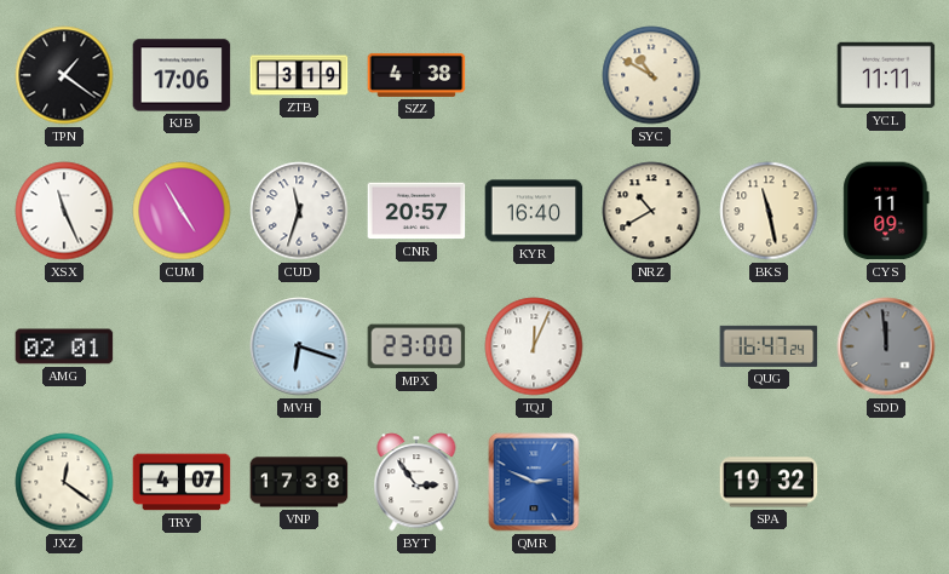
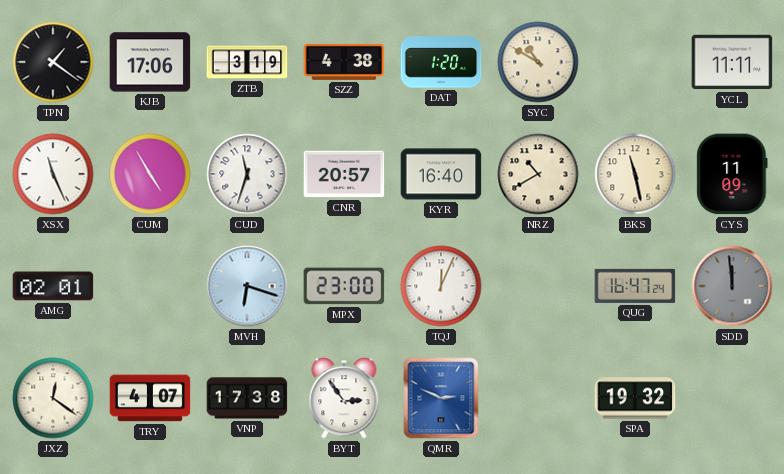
DAT: none -> 1:20
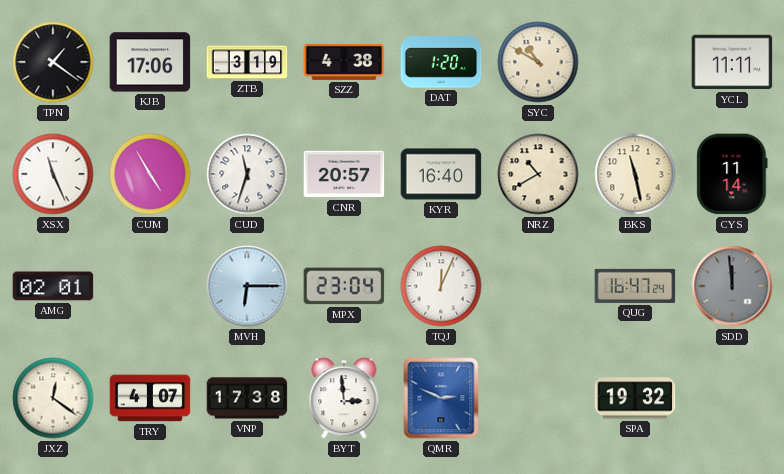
CYS: 11:09 -> 11:14
MVH: 6:18 -> 6:15
MPX: 23:00 -> 23:04
BYT: 2:54 -> 2:59
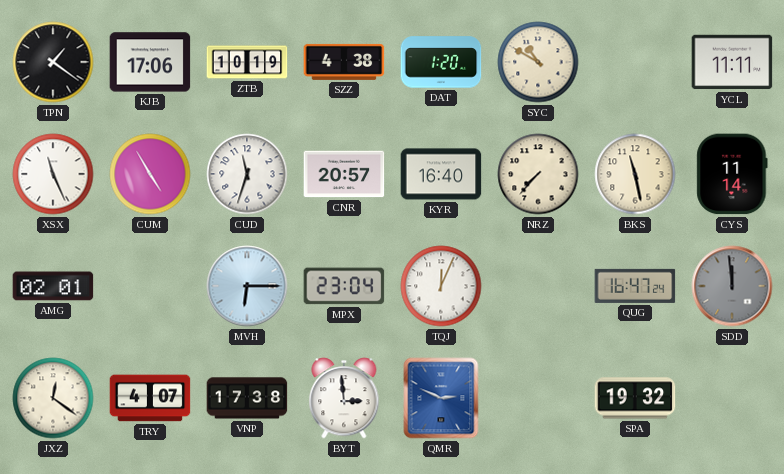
ZTB: 3:19 -> 10:19
NRZ: 10:40 -> 7:37
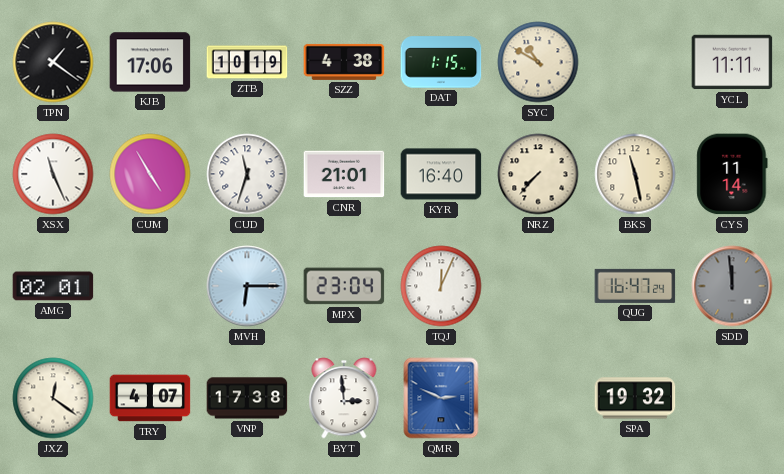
DAT: 1:20 -> 1:15
CNR: 20:57 -> 21:01
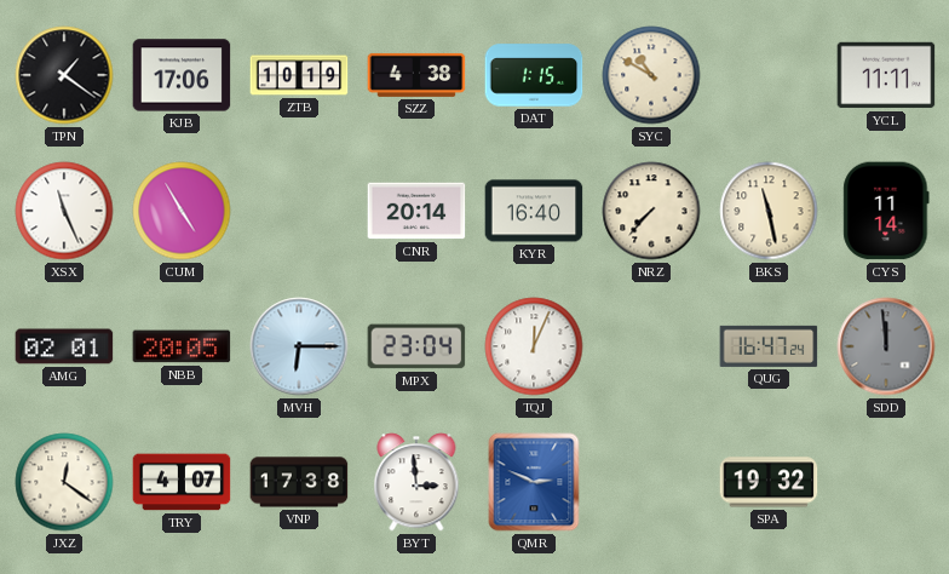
CUD: 11:33 -> none
CNR: 21:01 -> 20:14
NBB: none -> 20:05
